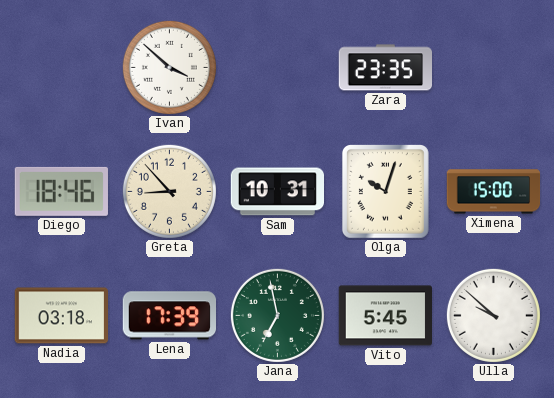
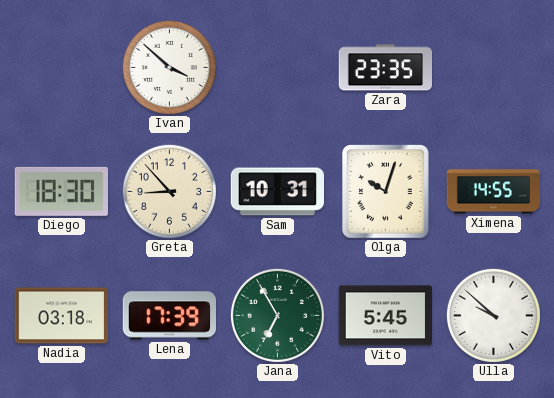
Diego: 18:46 -> 18:30
Ximena: 15:00 -> 14:55
Jana: 6:58 -> 6:55
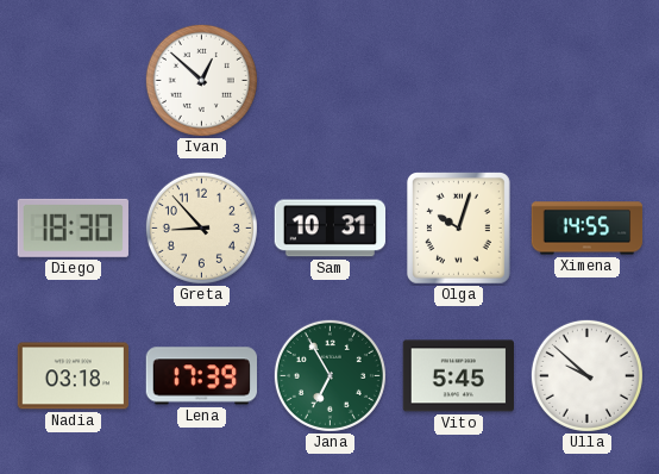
Ivan: 3:52 -> 12:52
Zara: 23:35 -> none
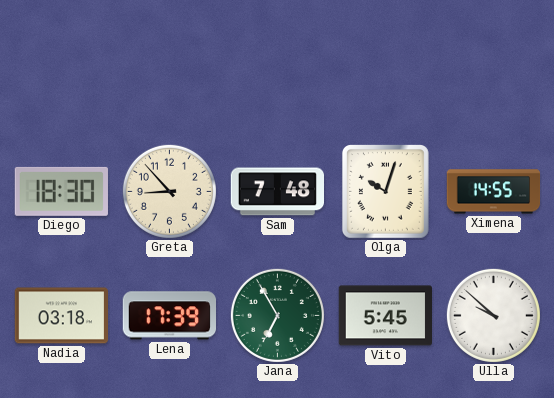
Ivan: 12:52 -> none
Sam: 10:31 -> 7:48
